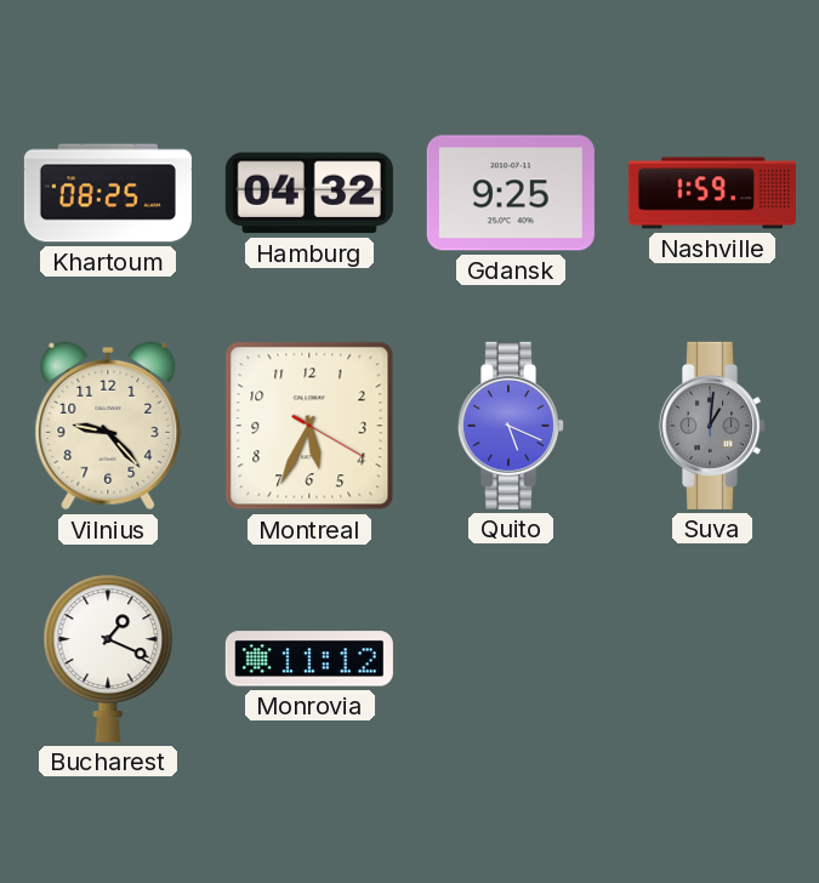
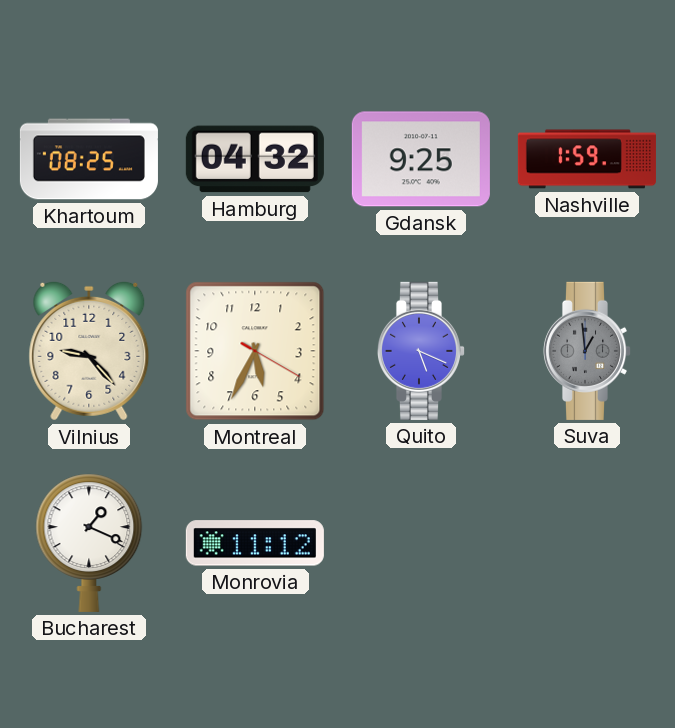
Suva: 1:01 -> 12:59
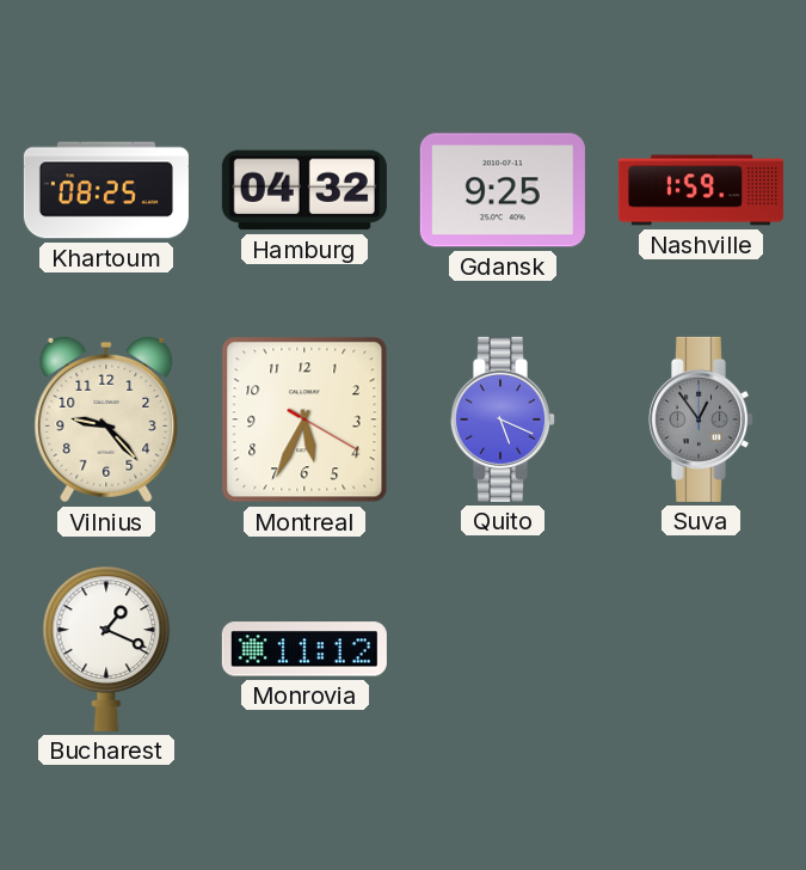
Suva: 12:59 -> 12:54
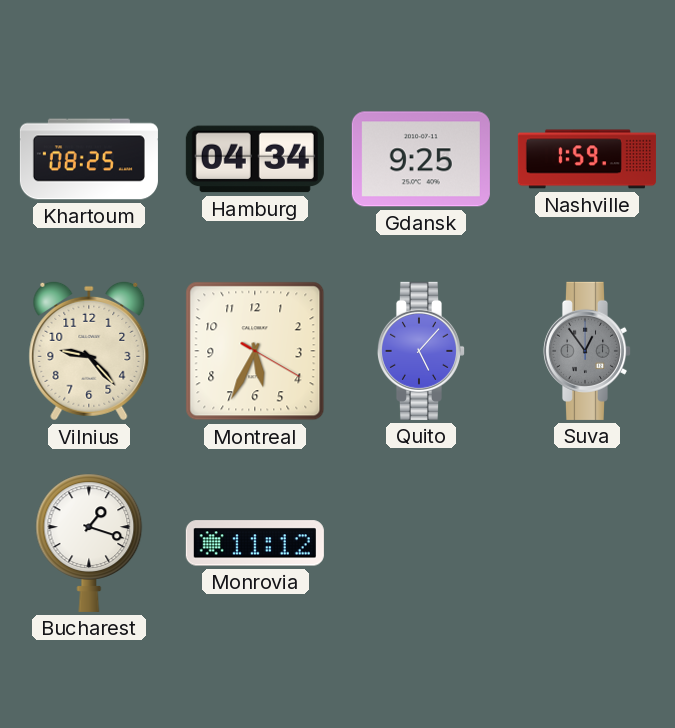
Hamburg: 04:32 -> 04:34
Quito: 5:19 -> 5:07
Bucharest: 1:19 -> 1:18
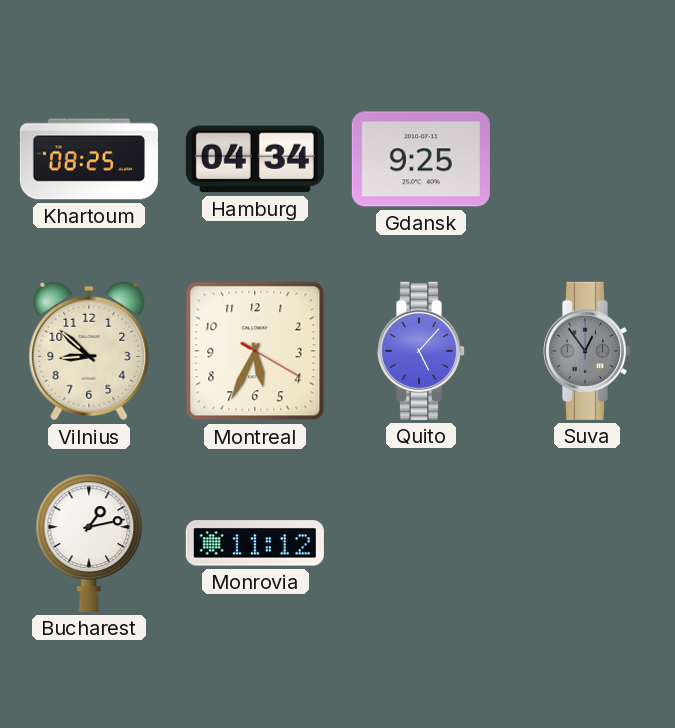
Nashville: 1:59 -> none
Vilnius: 9:23 -> 8:52
Bucharest: 1:18 -> 1:13
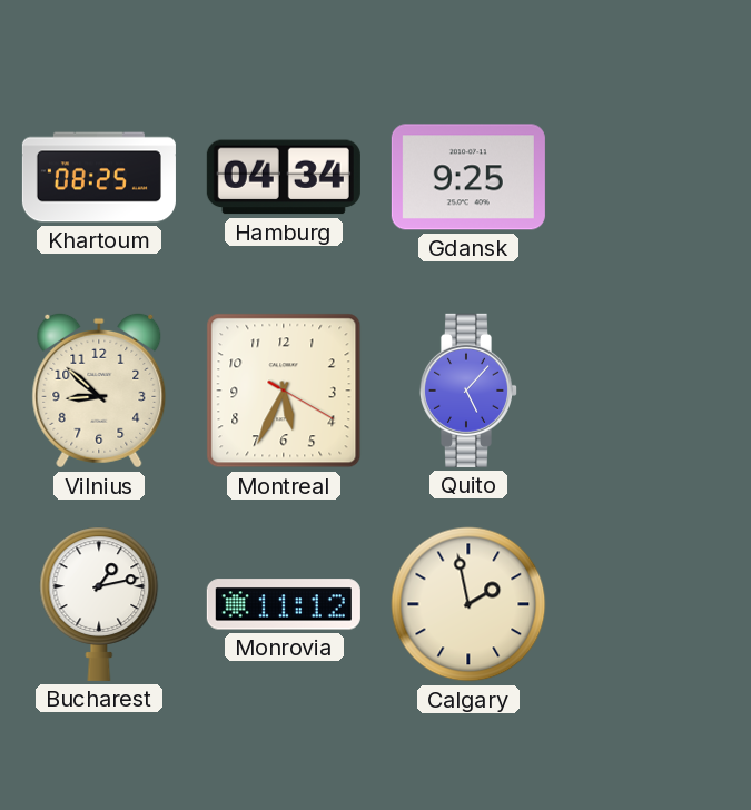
Suva: 12:54 -> none
Calgary: none -> 1:58
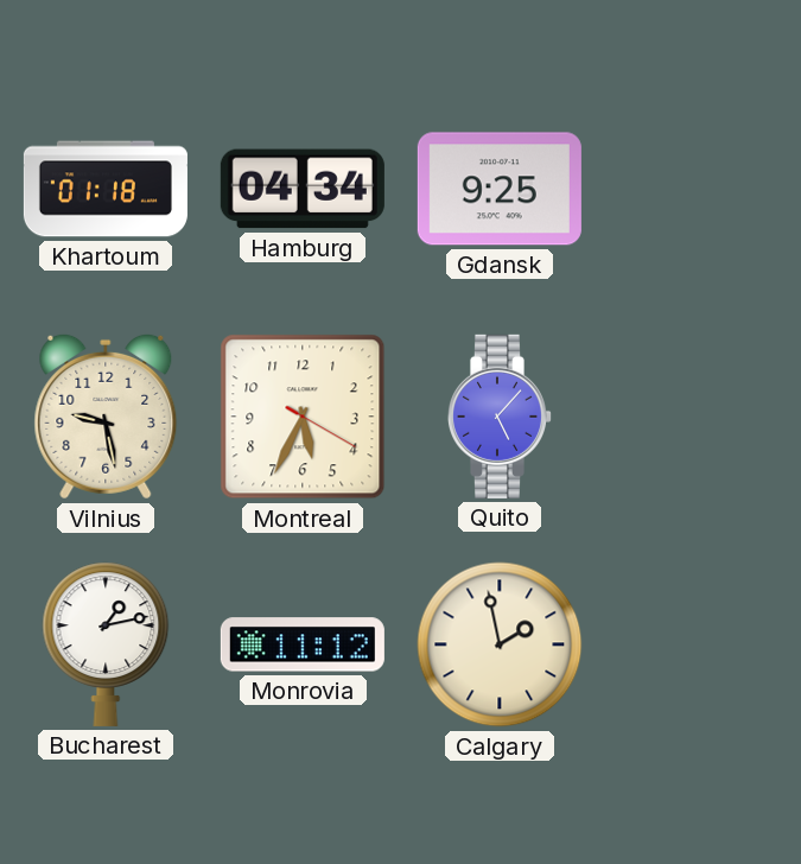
Khartoum: 08:25 -> 01:18
Vilnius: 8:52 -> 9:28
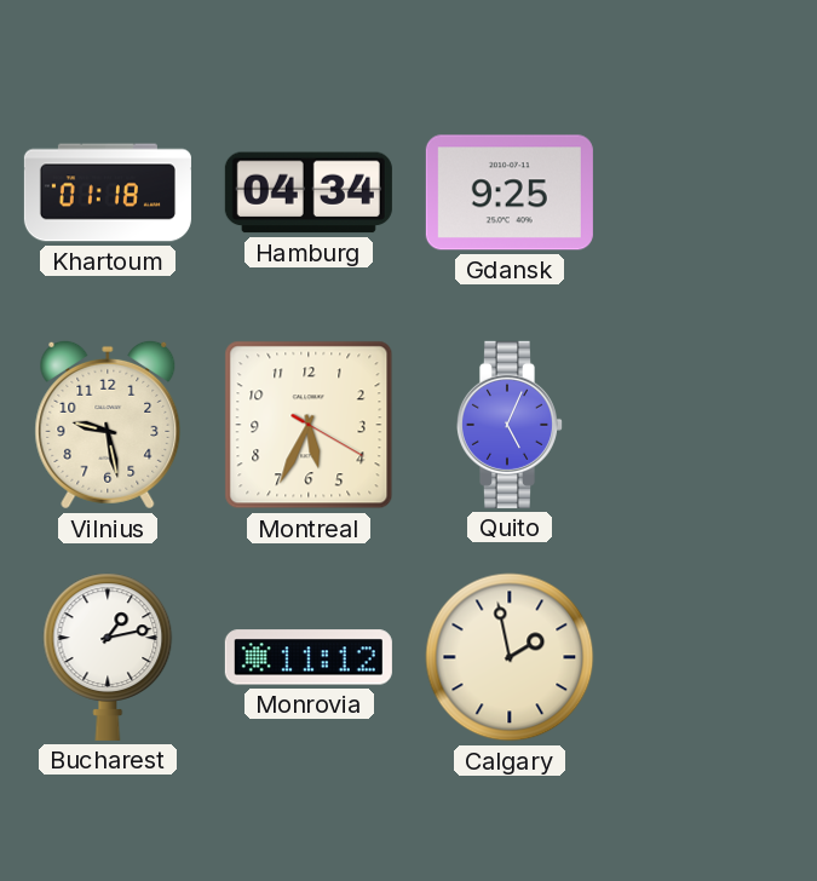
Quito: 5:07 -> 5:04
